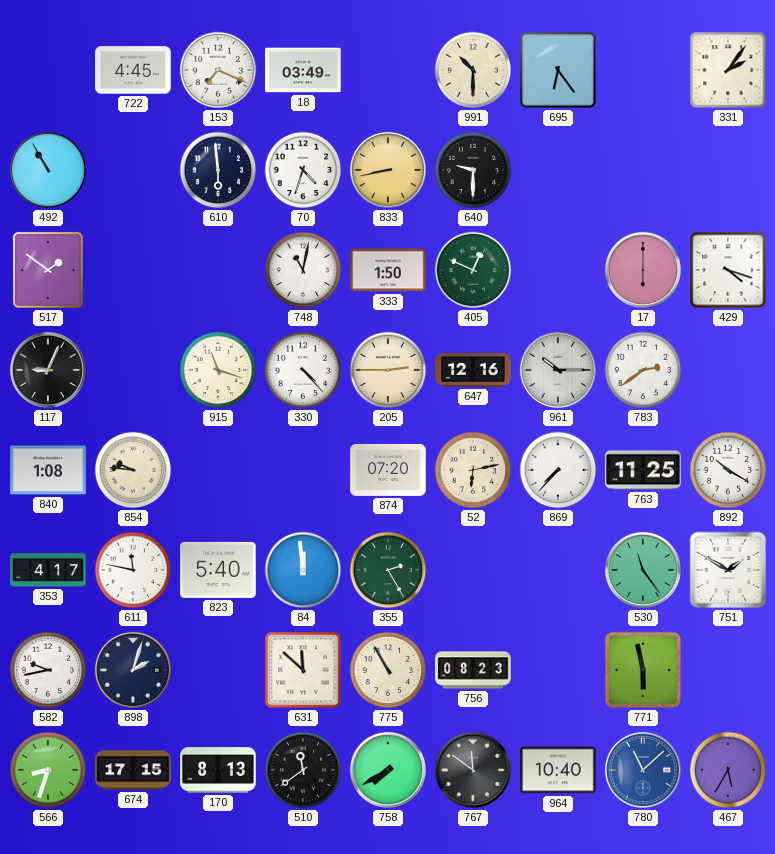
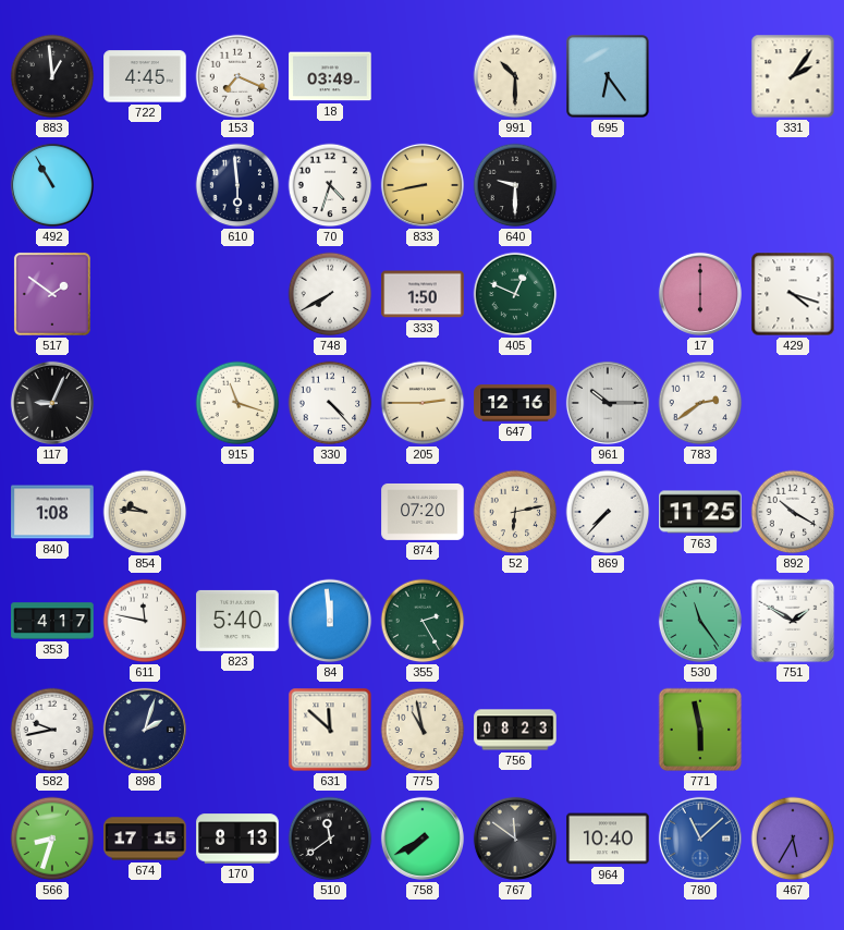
883: none -> 12:59
748: 11:02 -> 7:40
775: 10:55 -> 10:58
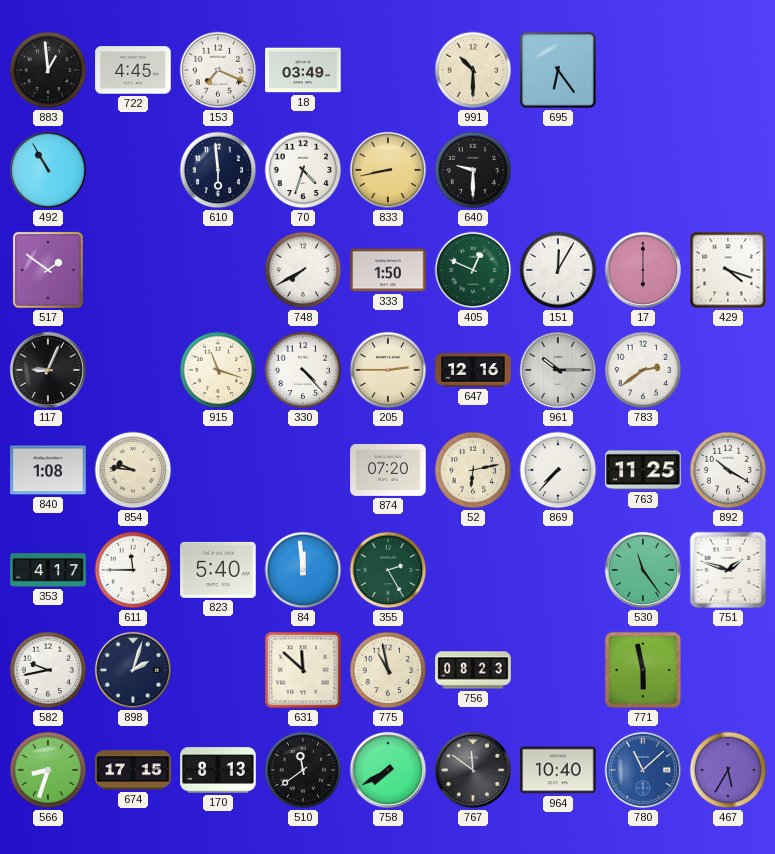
331: 2:06 -> none
151: none -> 12:05
611: 11:47 -> 11:45
751: 1:50 -> 1:48
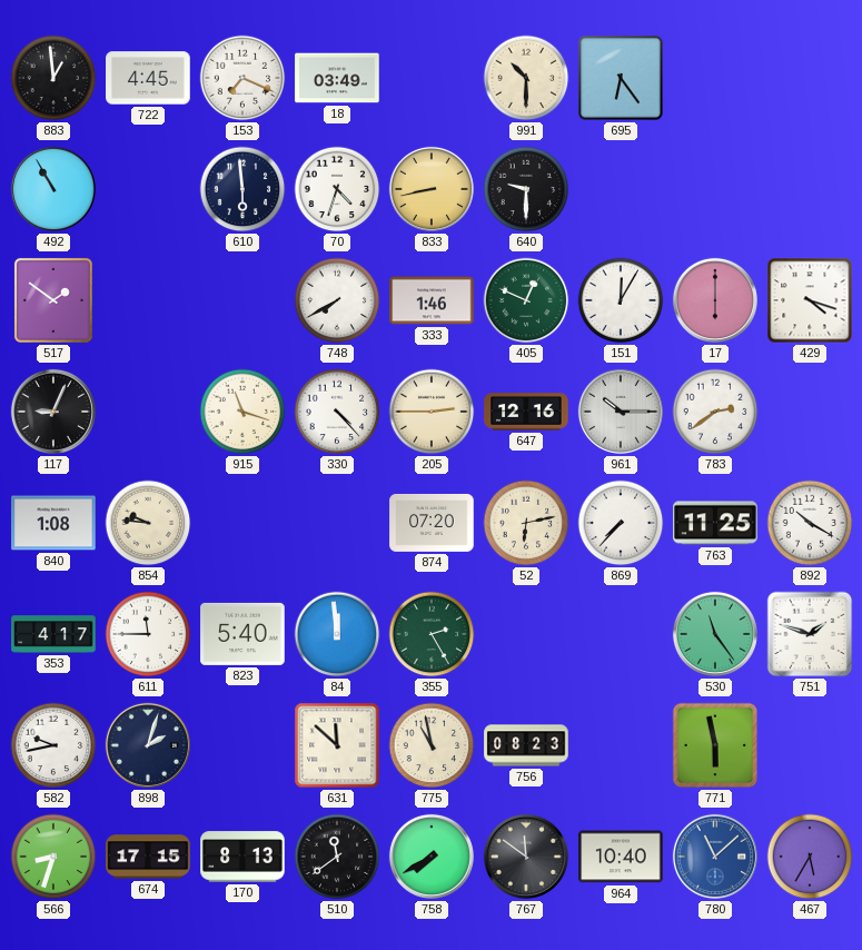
333: 1:50 -> 1:46
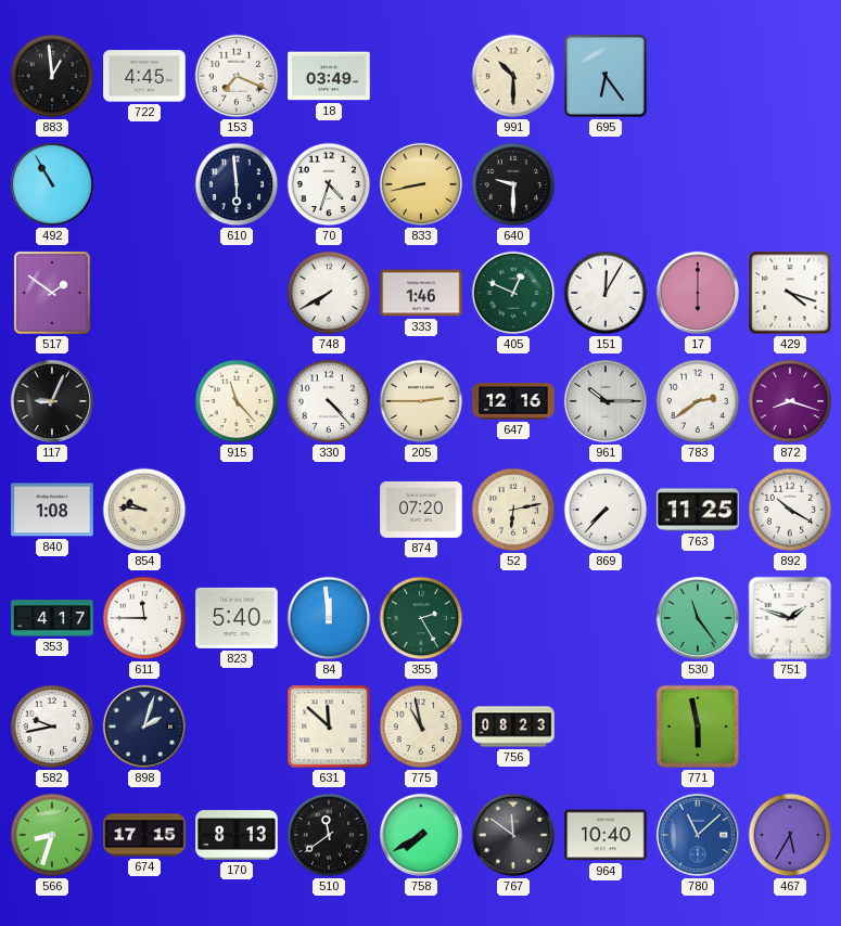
915: 11:18 -> 11:23
872: none -> 8:18
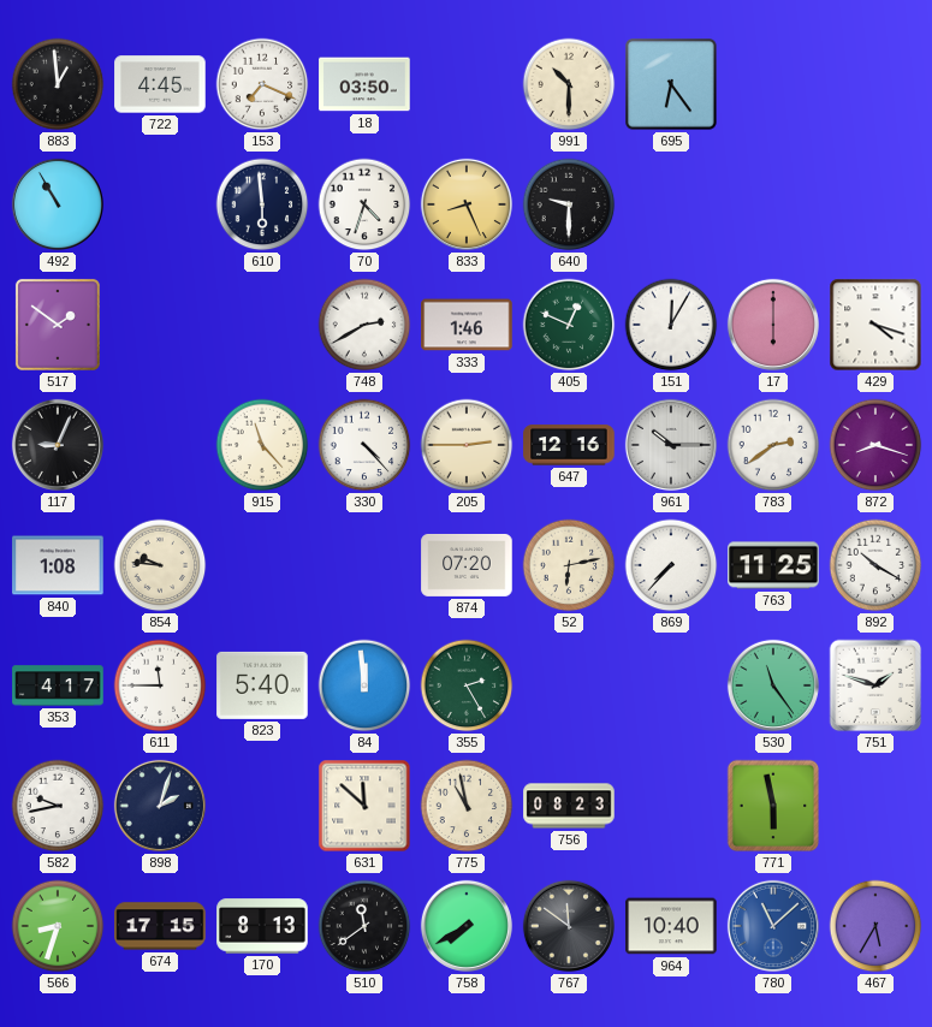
18: 03:49 -> 03:50
833: 8:43 -> 8:26
748: 7:40 -> 2:40
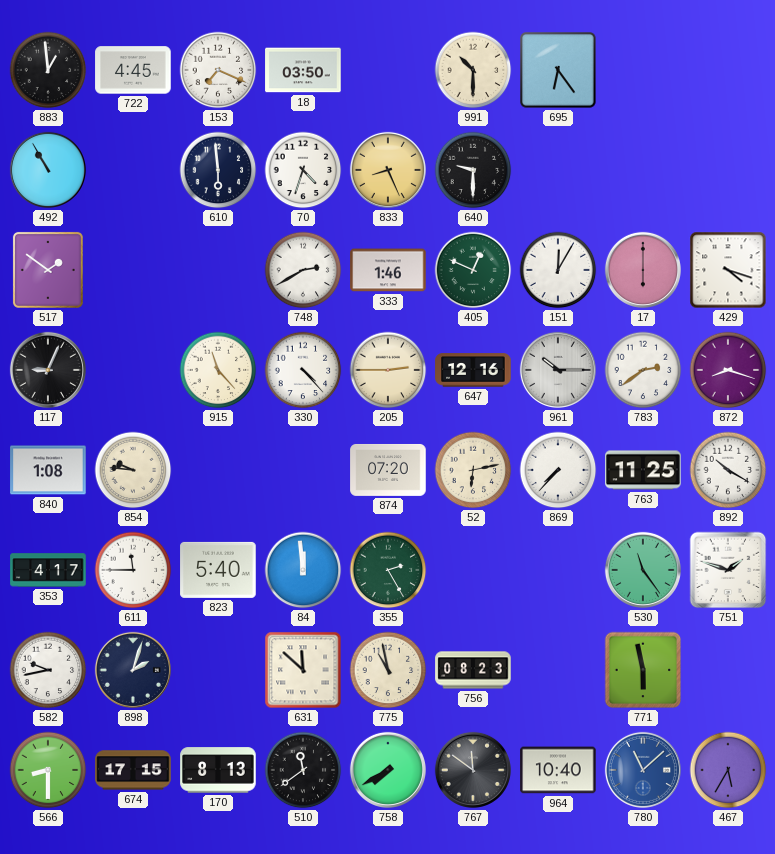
566: 8:33 -> 8:30
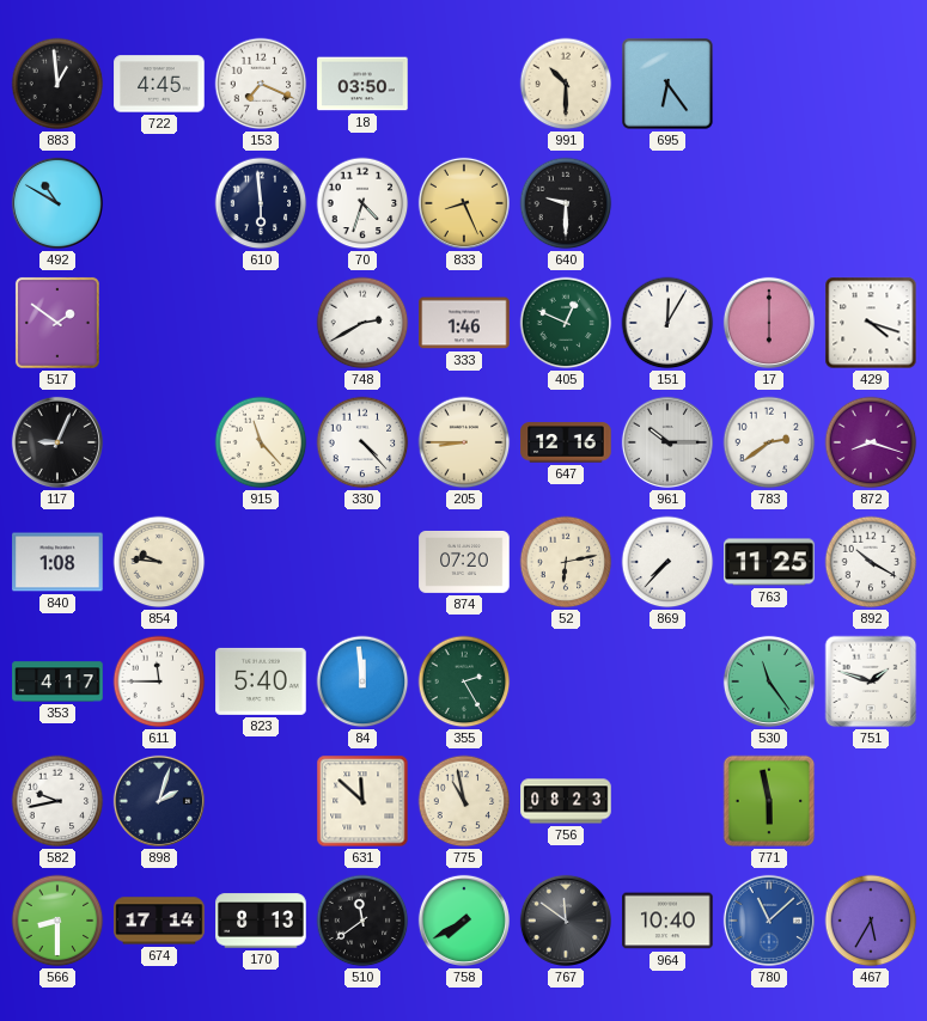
492: 10:55 -> 10:50
205: 2:45 -> 8:45
674: 17:15 -> 17:14
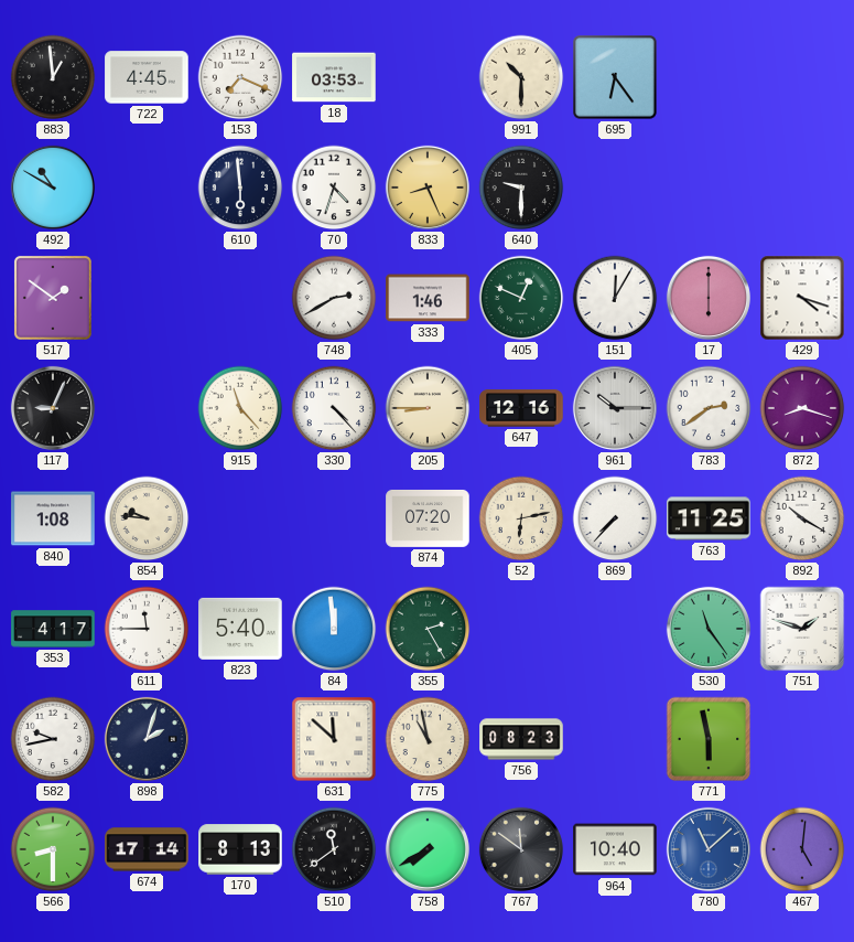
18: 03:50 -> 03:53
467: 5:35 -> 5:01
